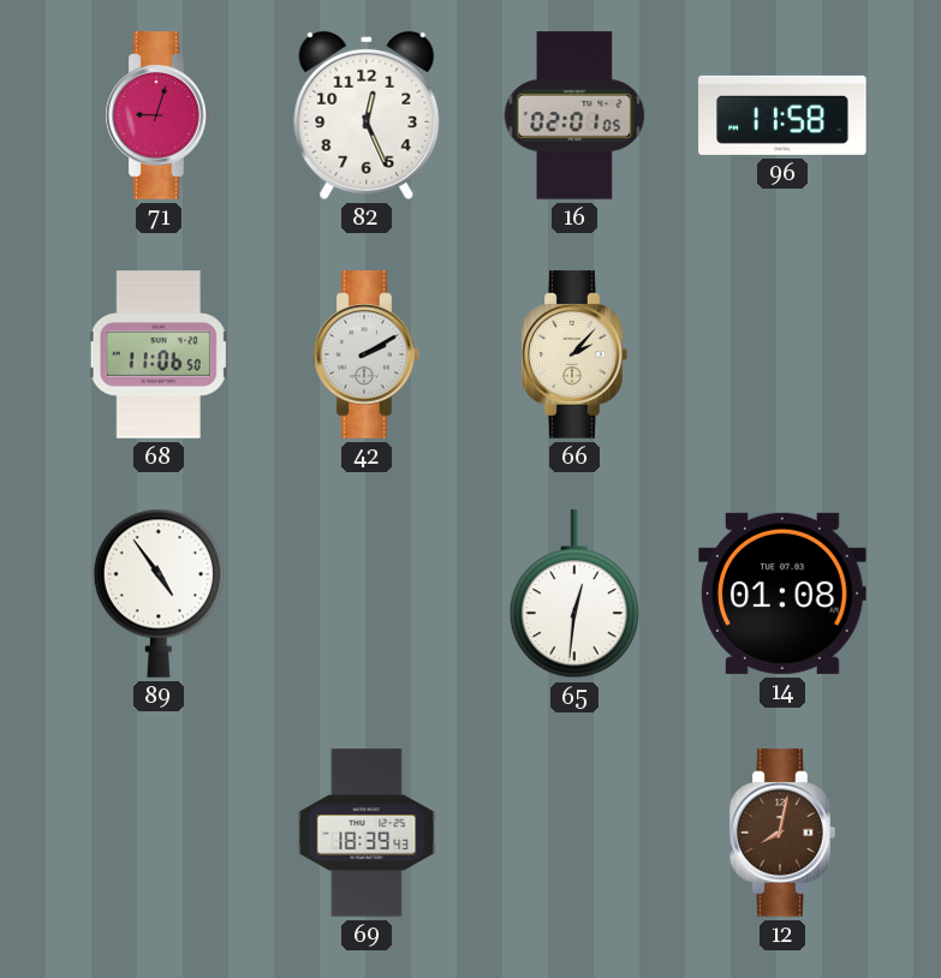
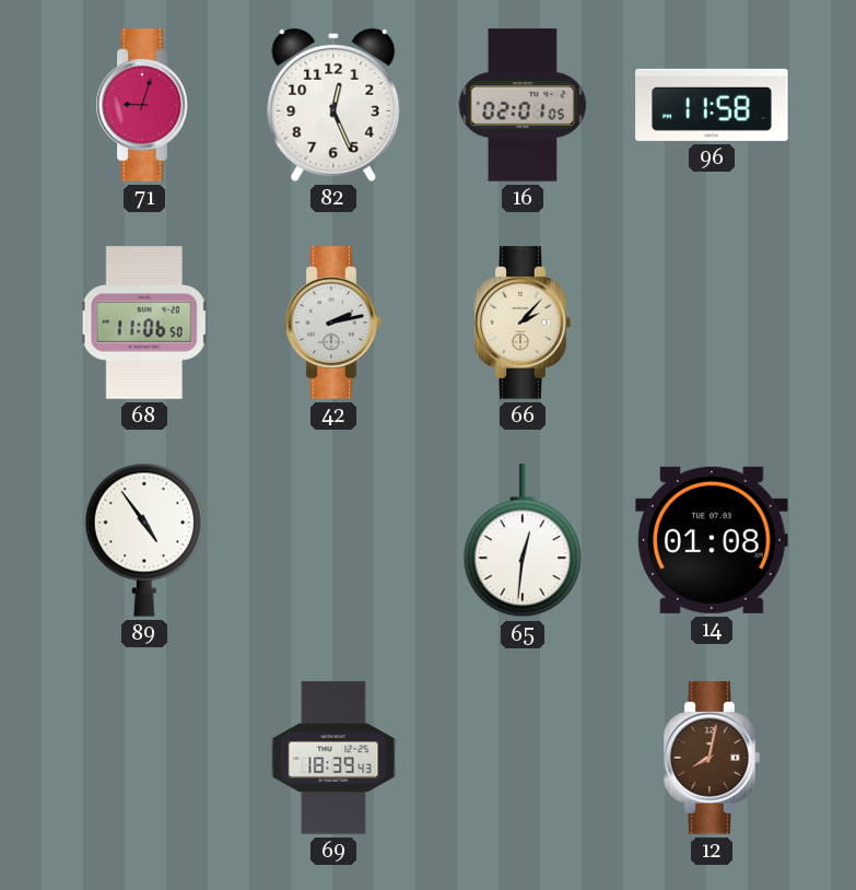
42: 2:10 -> 2:13
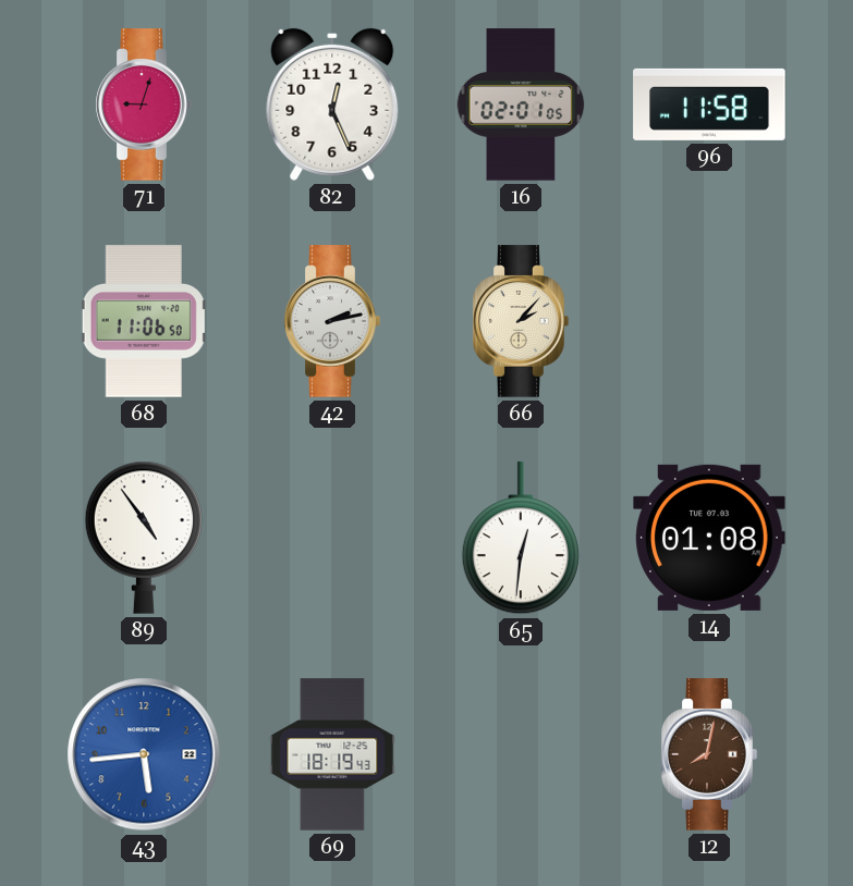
43: none -> 5:44
69: 18:39 -> 18:19
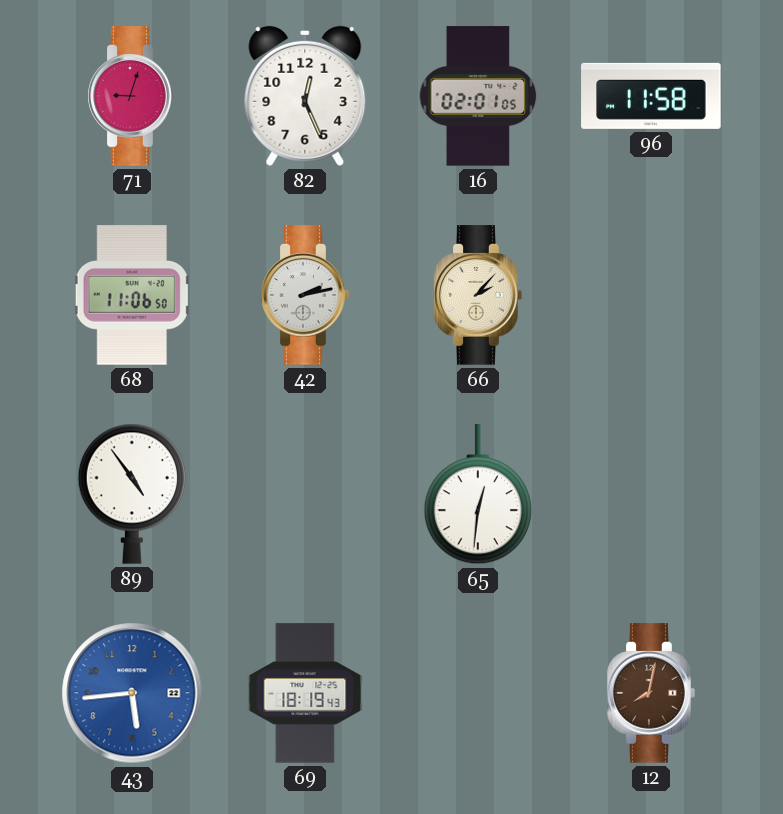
14: 01:08 -> none
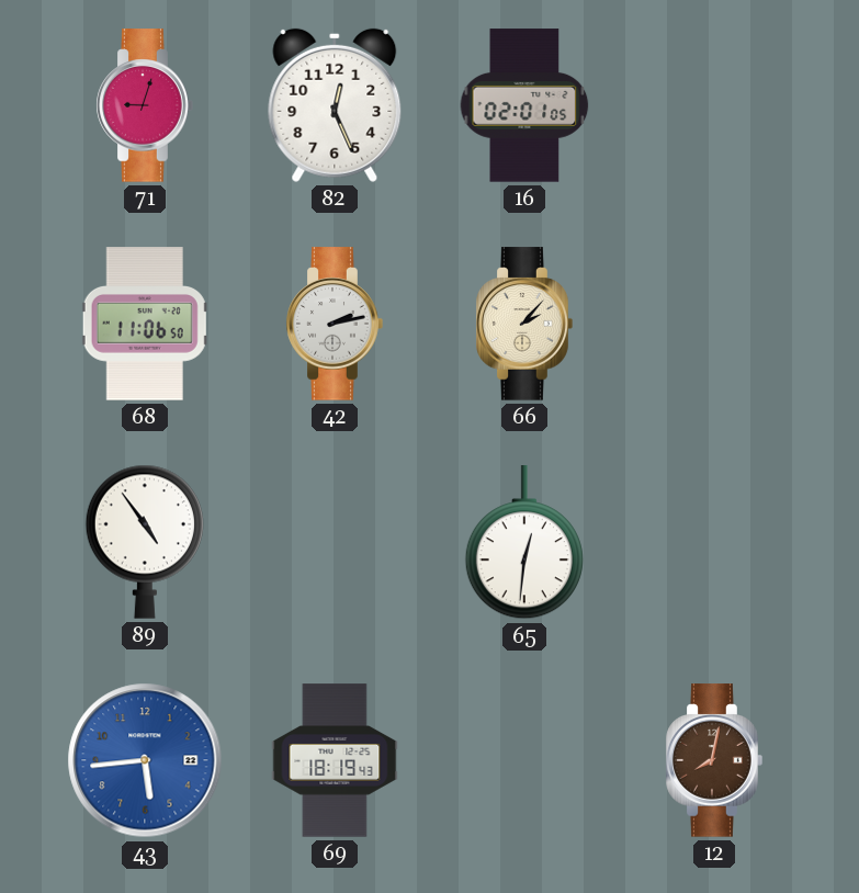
96: 11:58 -> none
